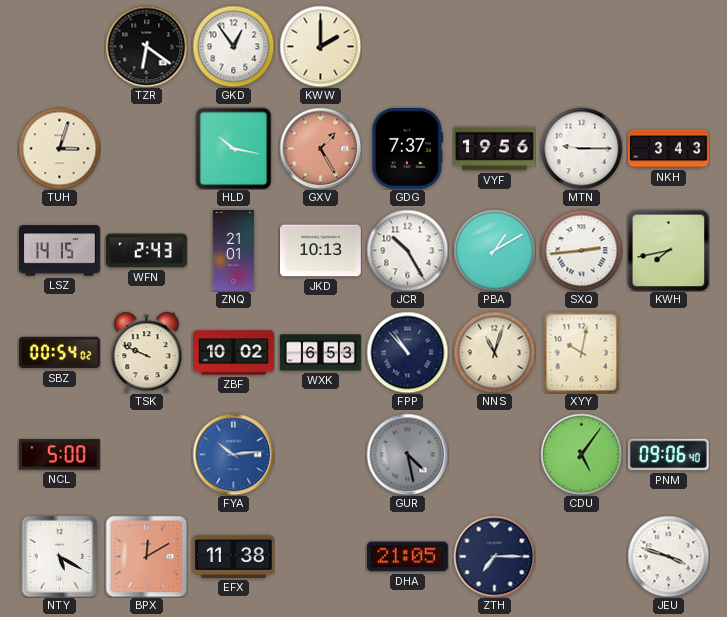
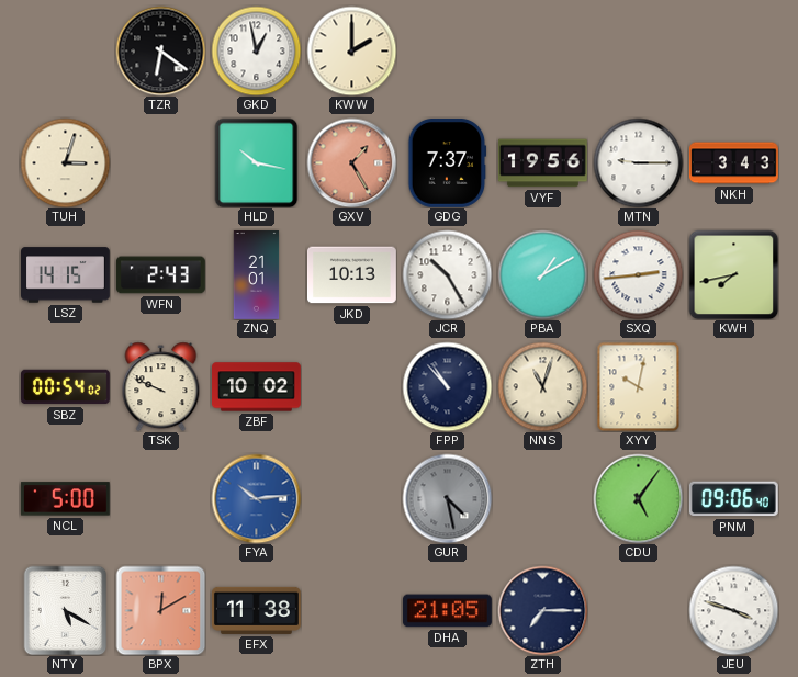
GKD: 12:54 -> 12:58
WXK: 6:53 -> none
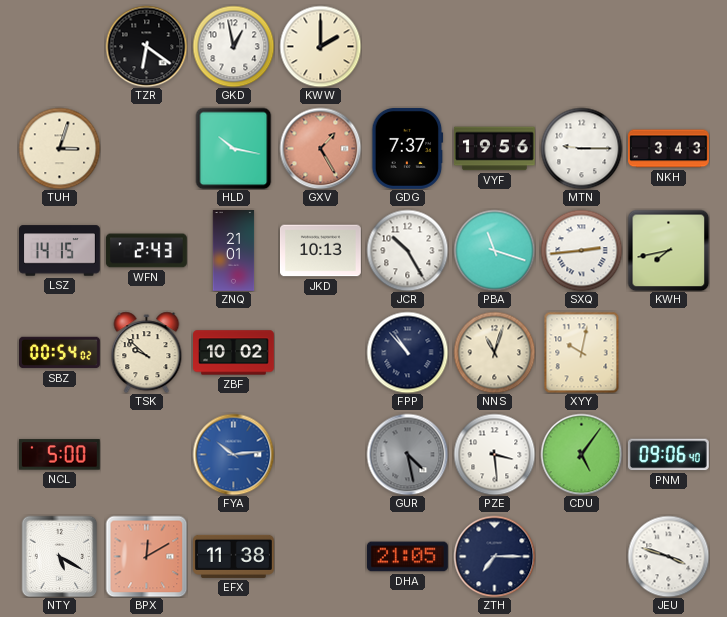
PBA: 1:10 -> 11:18
TSK: 9:49 -> 9:52
PZE: none -> 3:29
